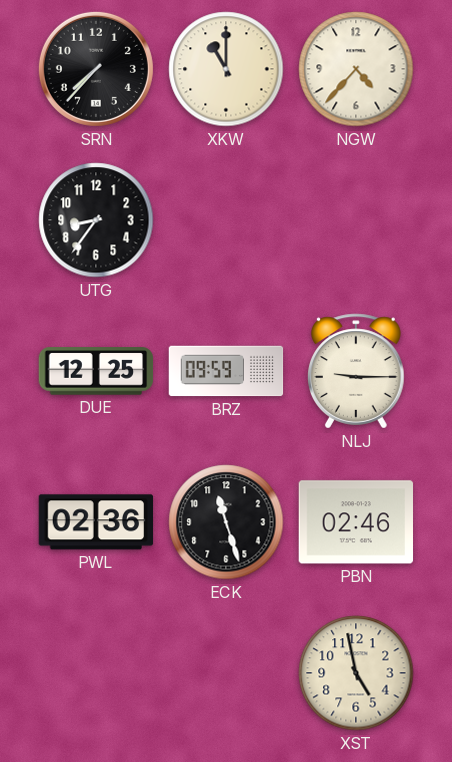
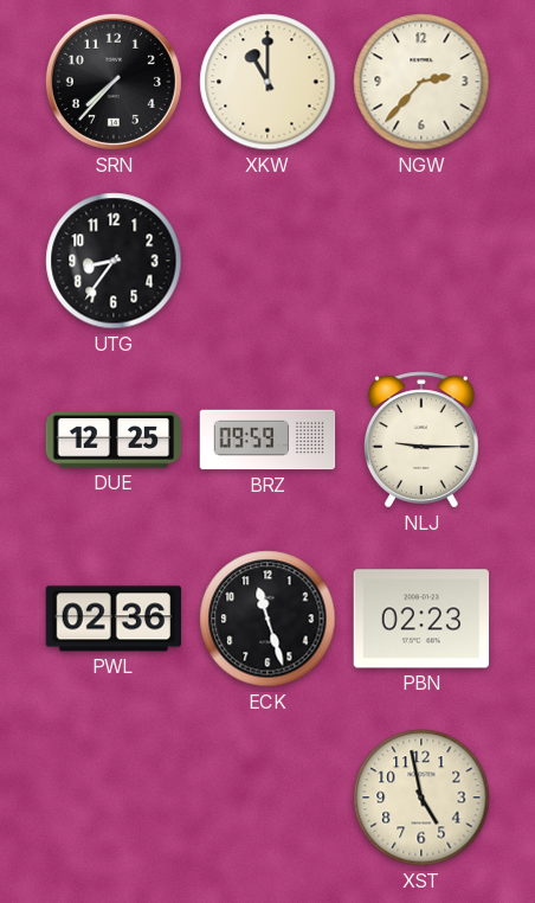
NGW: 4:37 -> 2:37
PBN: 02:46 -> 02:23
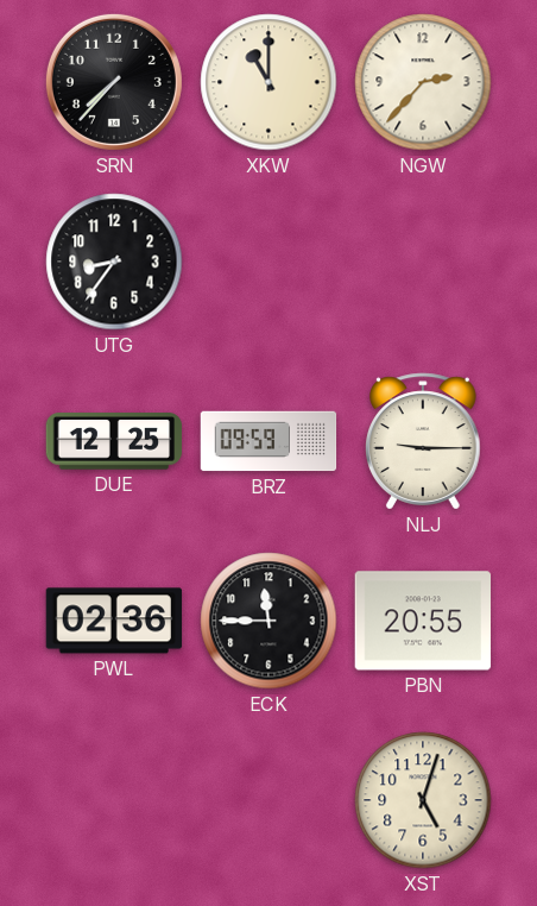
ECK: 11:27 -> 11:45
PBN: 02:23 -> 20:55
XST: 4:58 -> 5:03
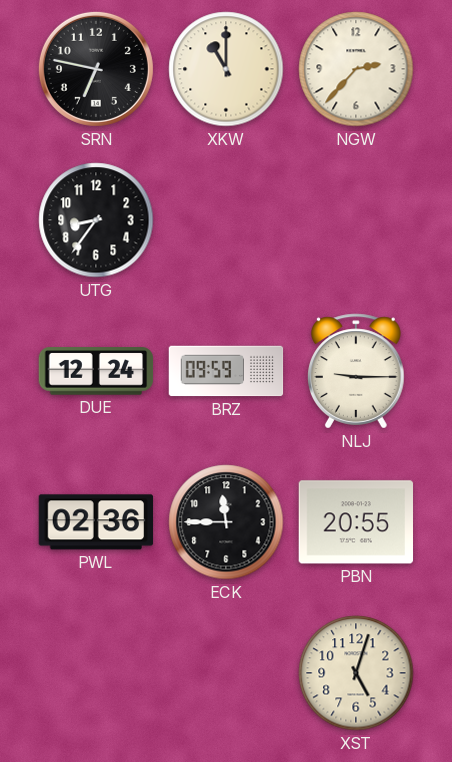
SRN: 7:37 -> 6:47
DUE: 12:25 -> 12:24
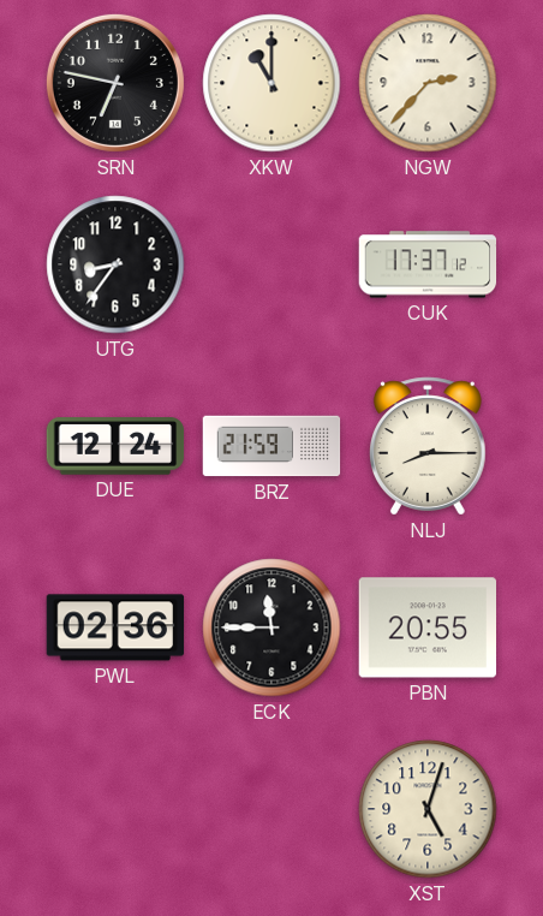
CUK: none -> 17:37
BRZ: 09:59 -> 21:59
NLJ: 9:15 -> 8:15
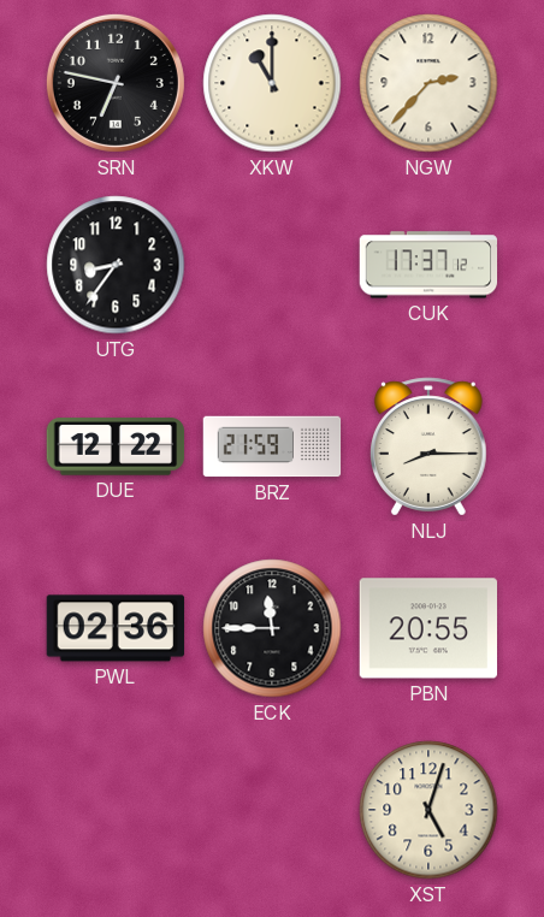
DUE: 12:24 -> 12:22
